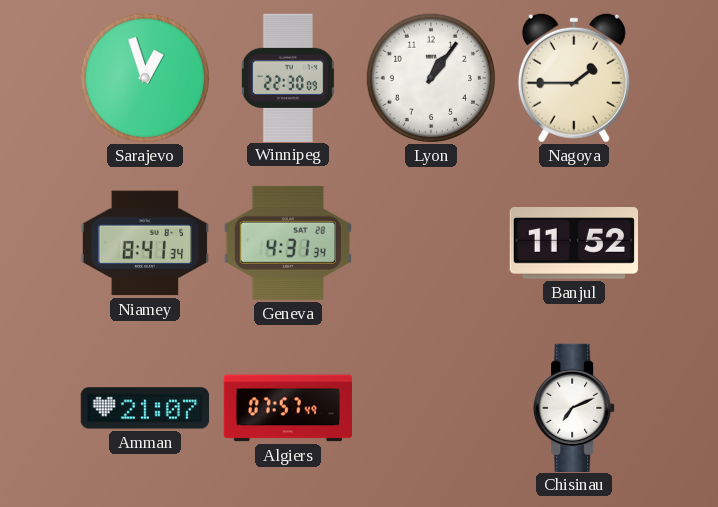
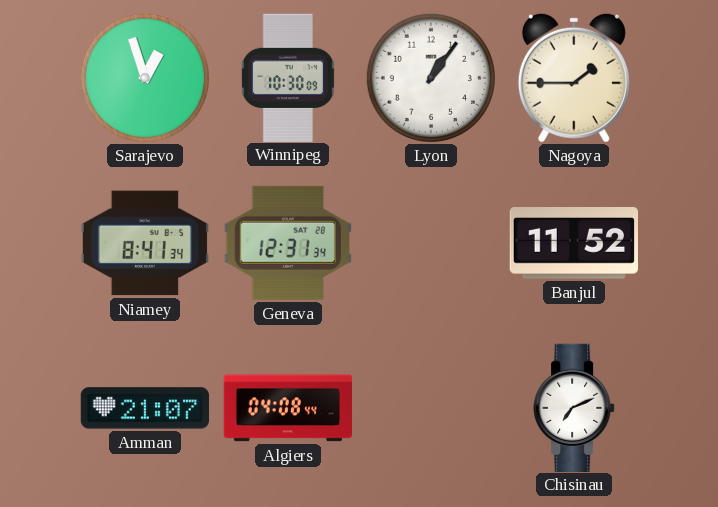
Winnipeg: 22:30 -> 10:30
Geneva: 4:31 -> 12:31
Algiers: 07:57 -> 04:08
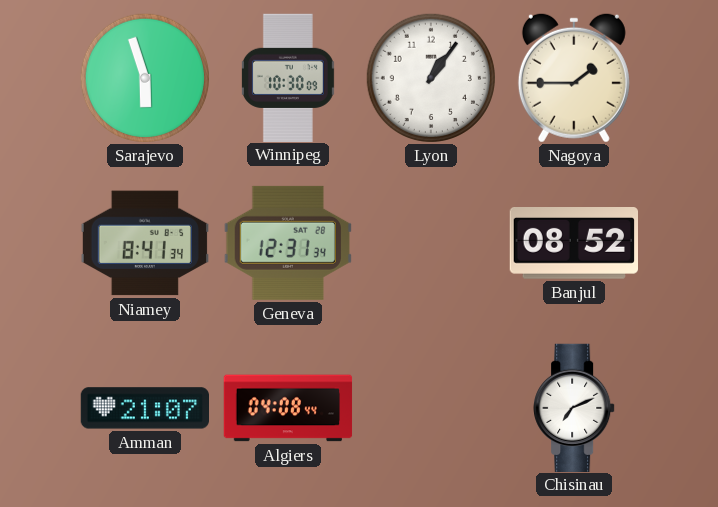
Sarajevo: 12:57 -> 5:57
Banjul: 11:52 -> 08:52
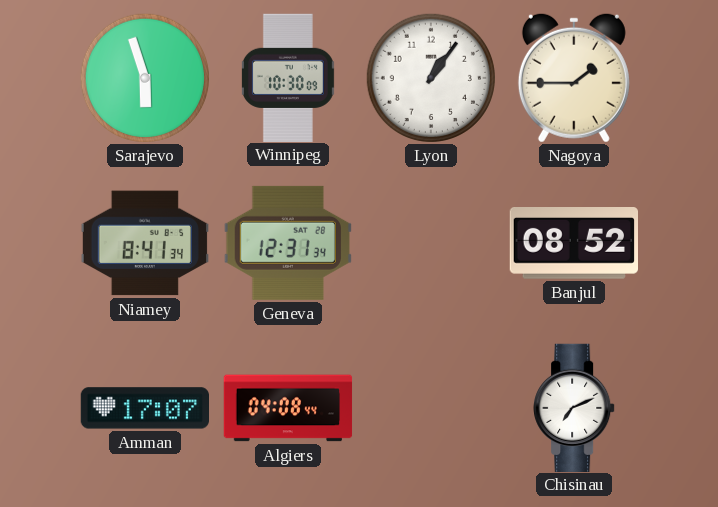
Amman: 21:07 -> 17:07
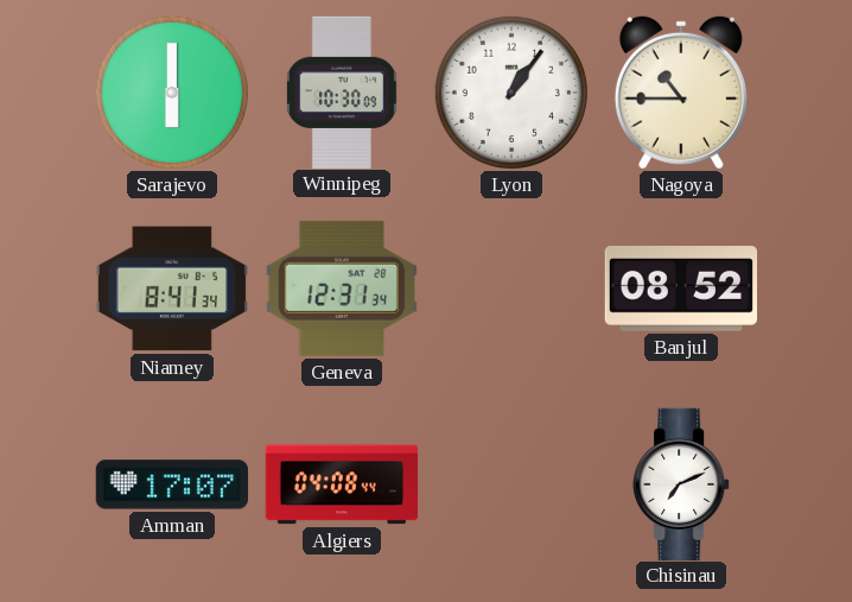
Sarajevo: 5:57 -> 6:00
Nagoya: 1:45 -> 10:45
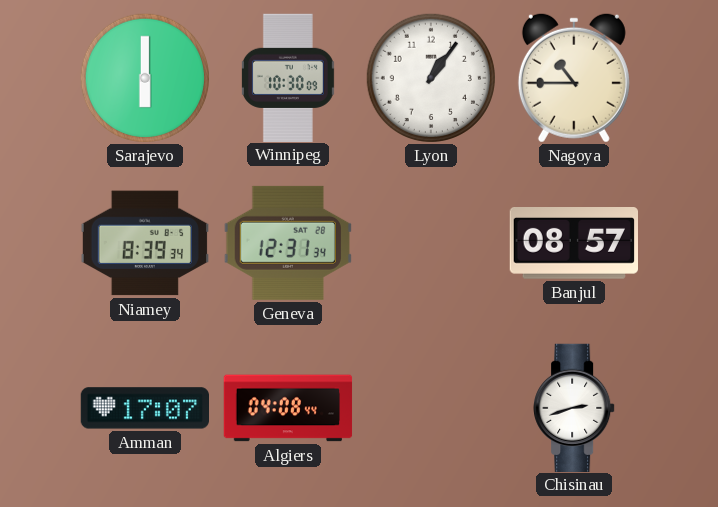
Niamey: 8:41 -> 8:39
Banjul: 08:52 -> 08:57
Chisinau: 7:11 -> 2:42
